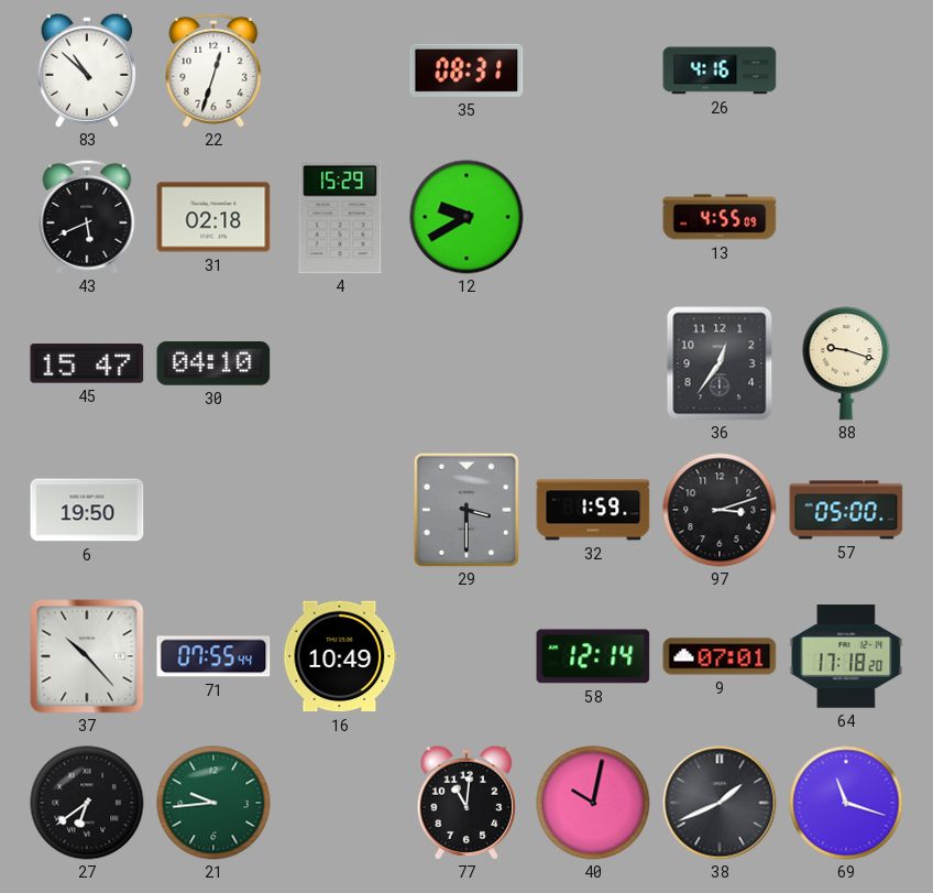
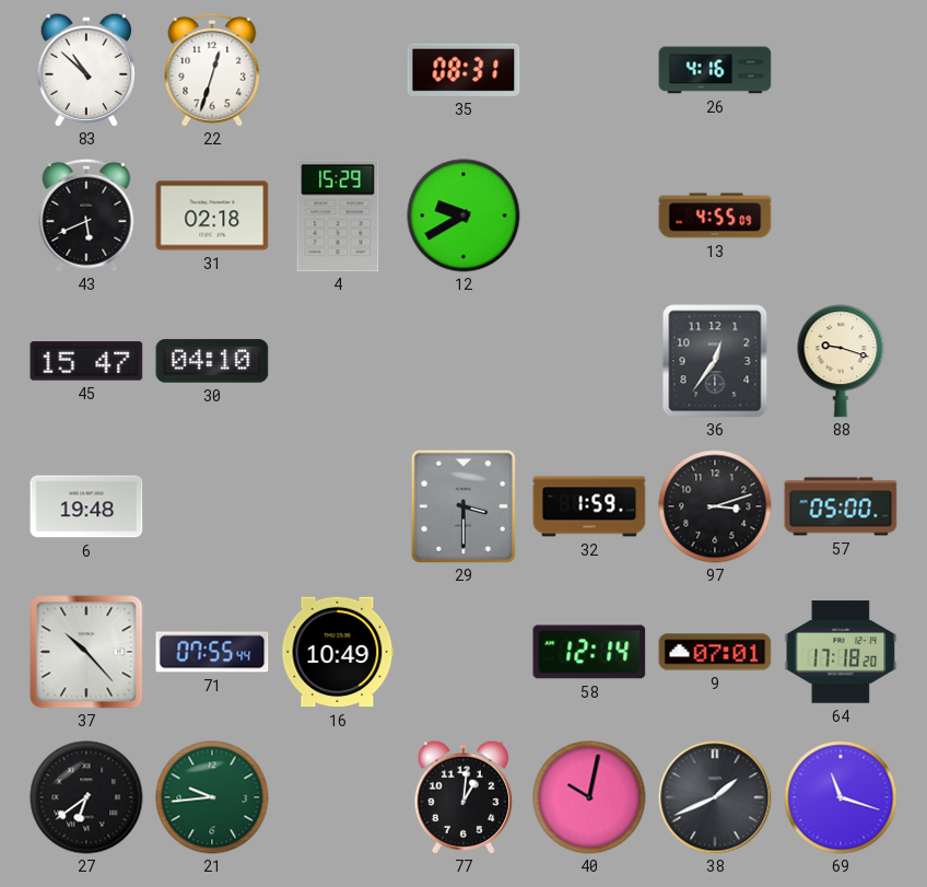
6: 19:50 -> 19:48
77: 11:01 -> 1:01
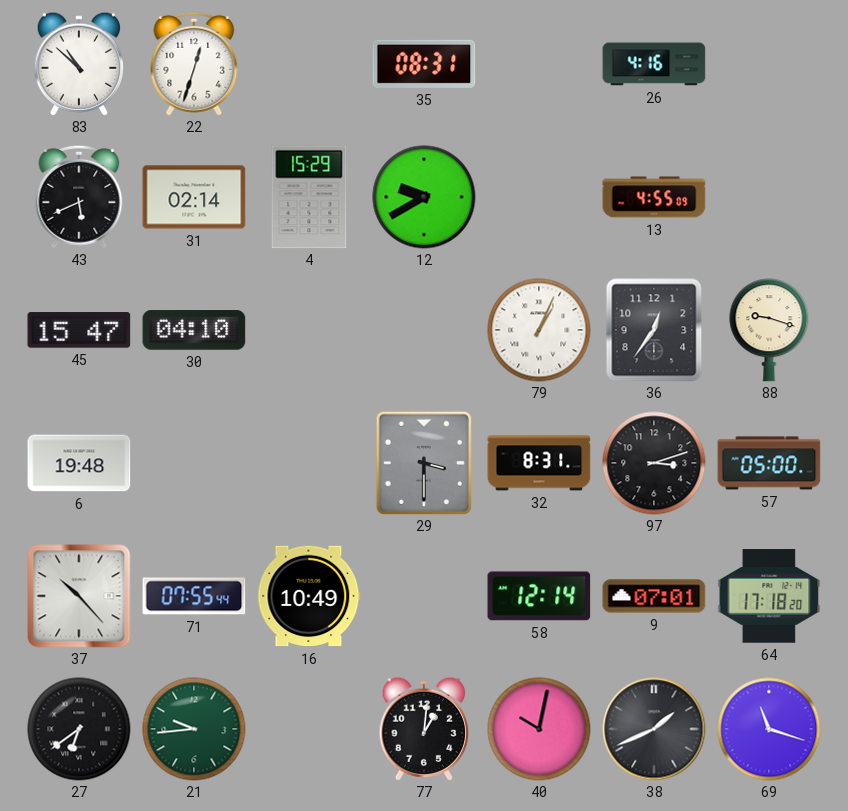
31: 02:18 -> 02:14
79: none -> 1:04
32: 1:59 -> 8:31
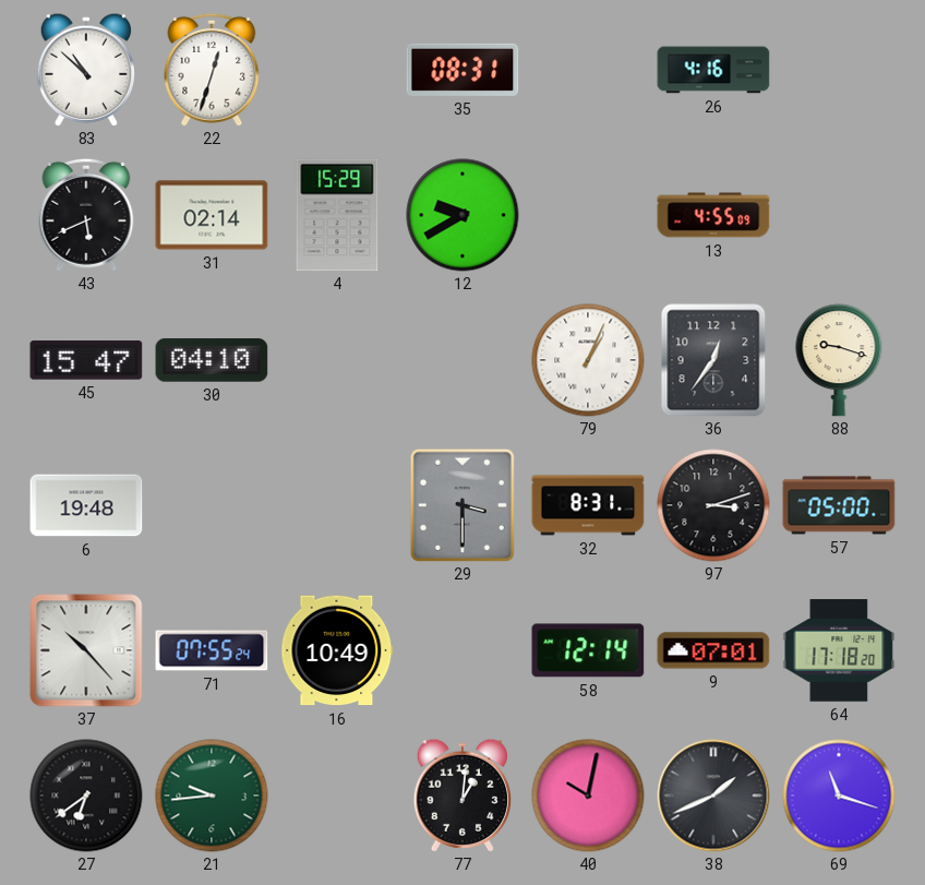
71: 07:55:44 -> 07:55:24
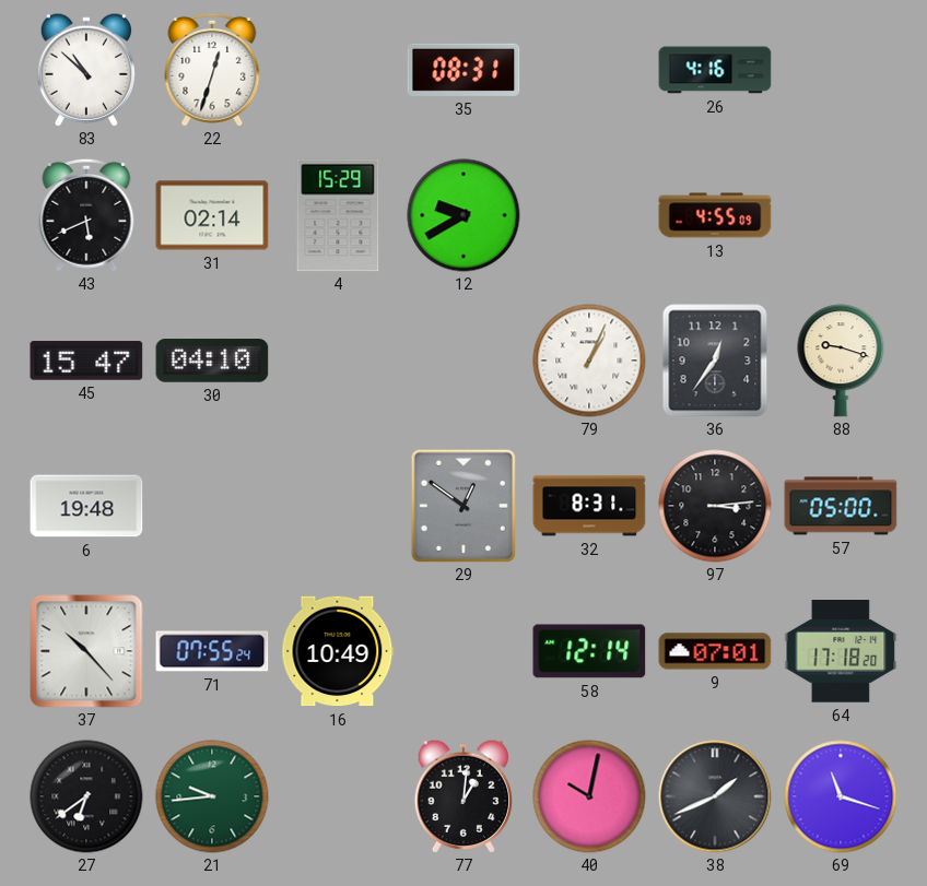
29: 3:30 -> 12:51
97: 3:12 -> 3:14
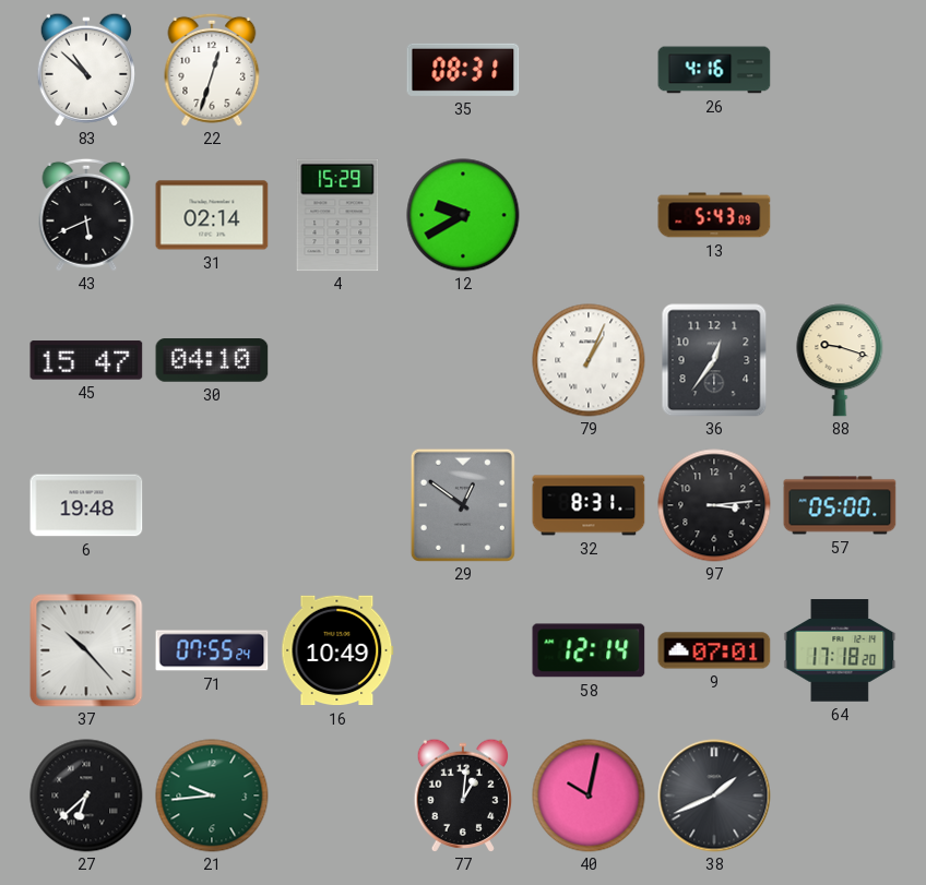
13: 4:55 -> 5:43
27: 6:39 -> 6:38
69: 11:18 -> none
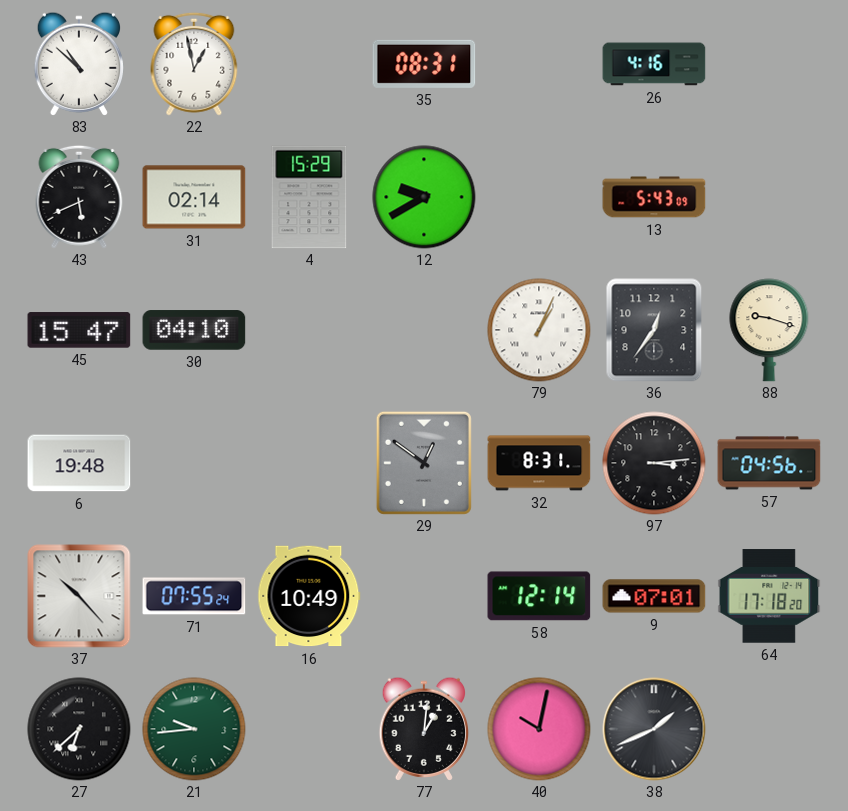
22: 12:33 -> 12:58
57: 05:00 -> 04:56
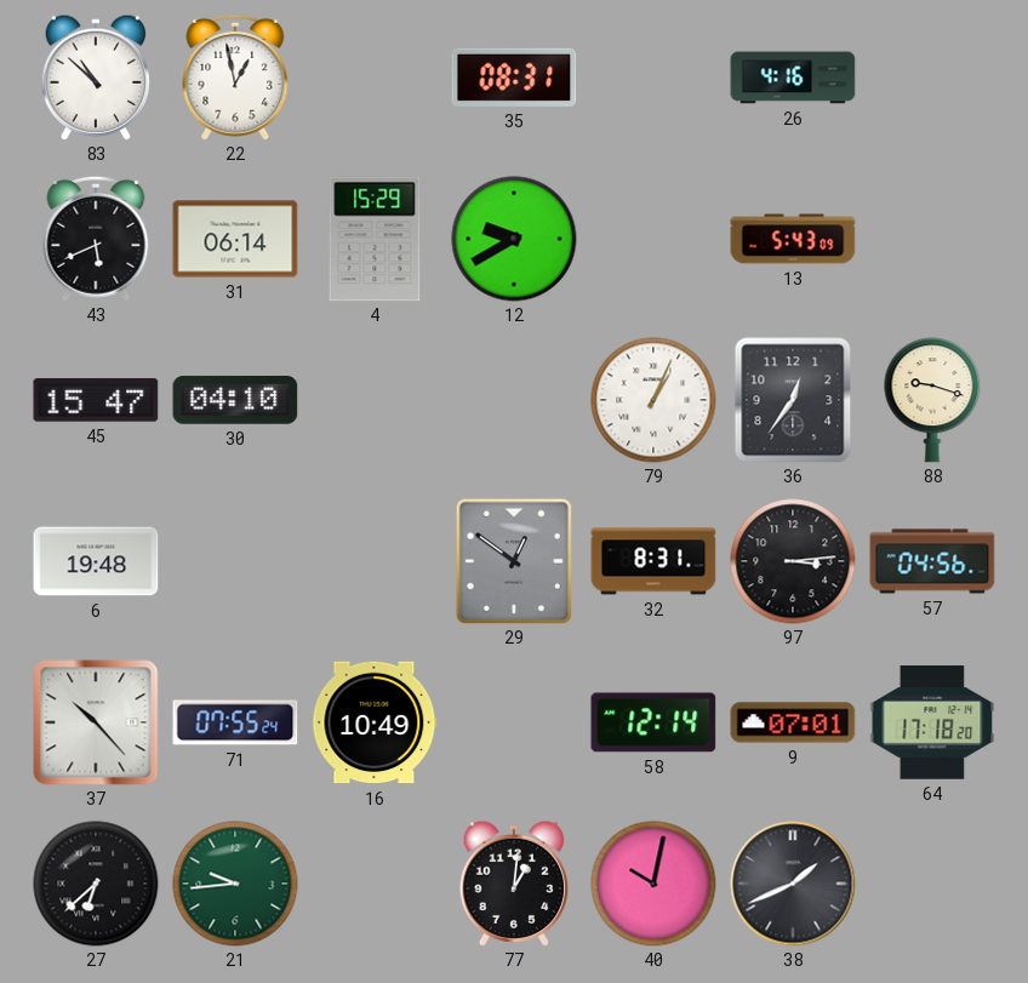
31: 02:14 -> 06:14
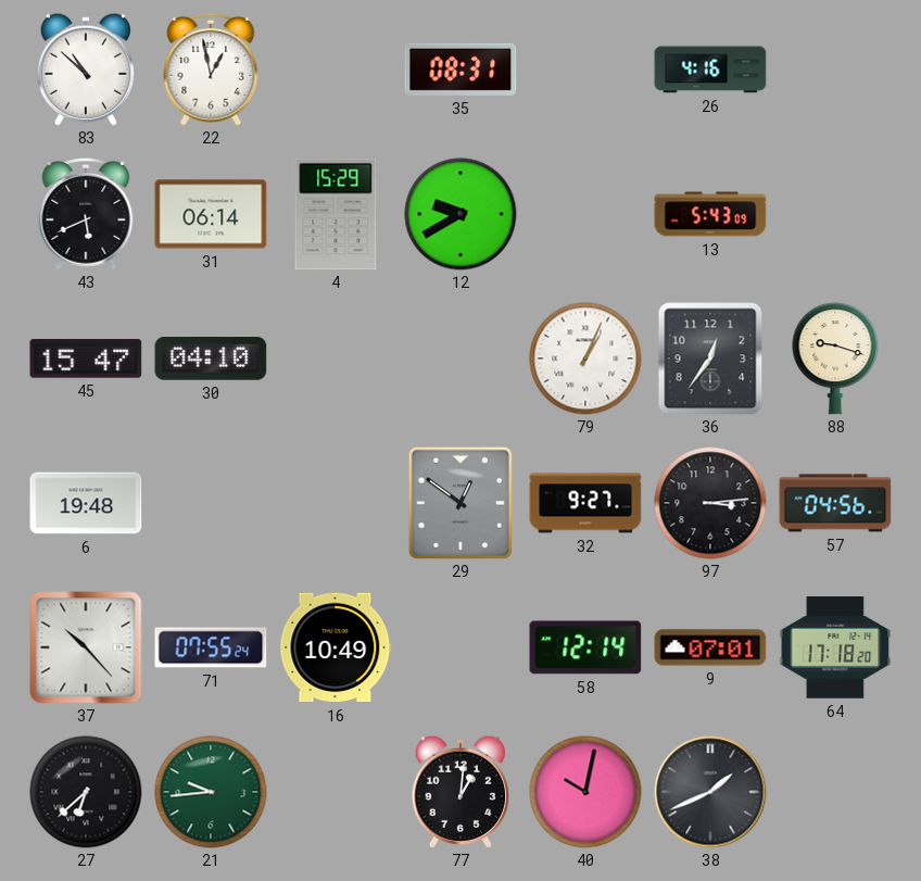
32: 8:31 -> 9:27
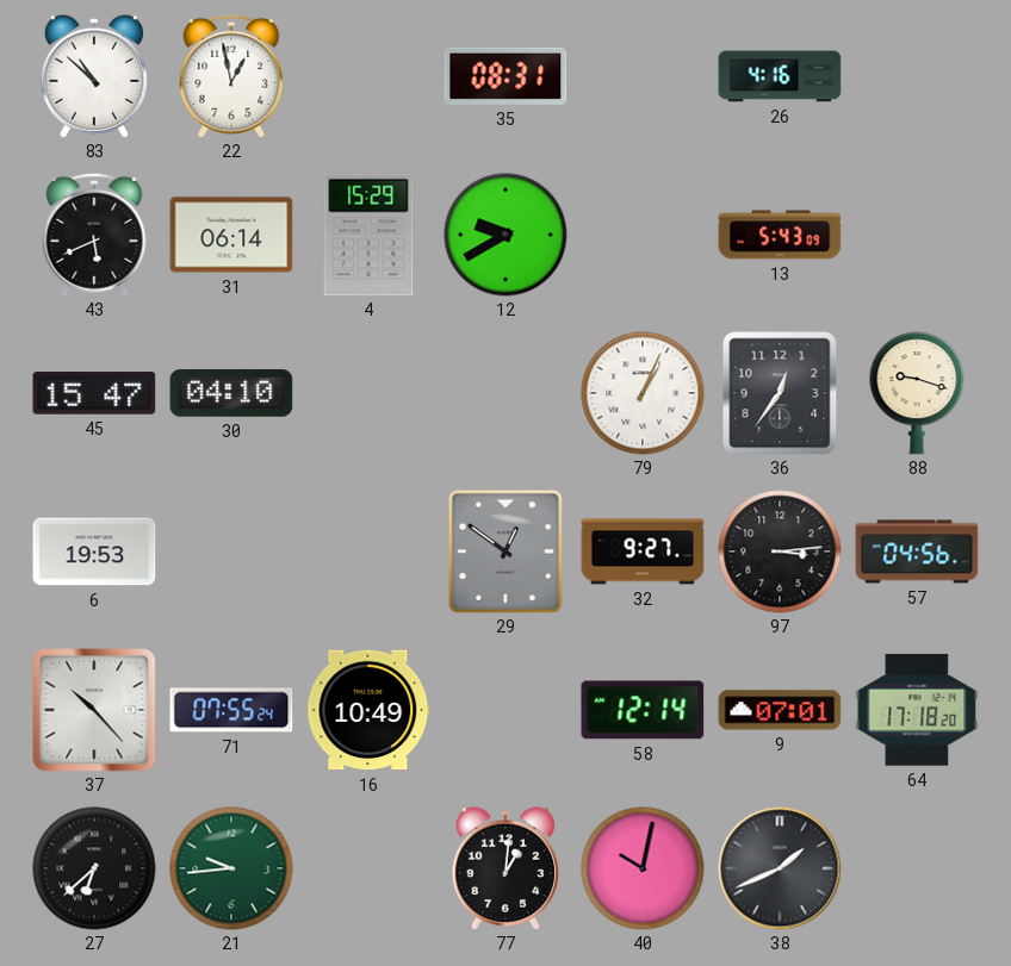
6: 19:48 -> 19:53
